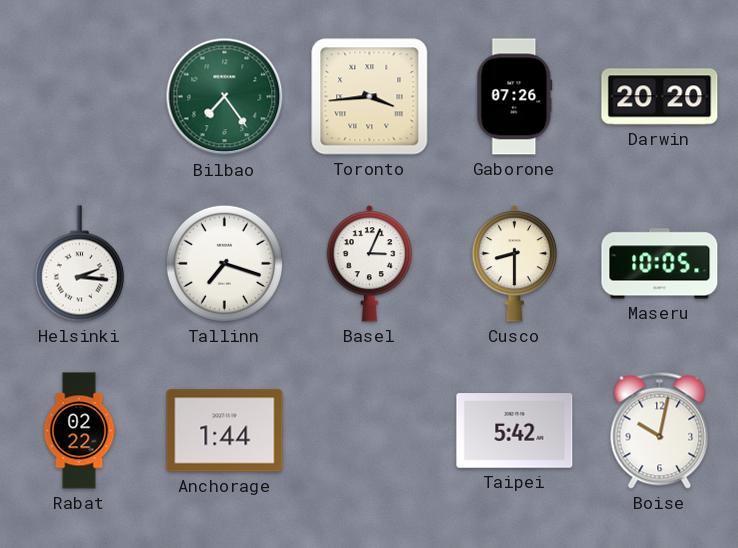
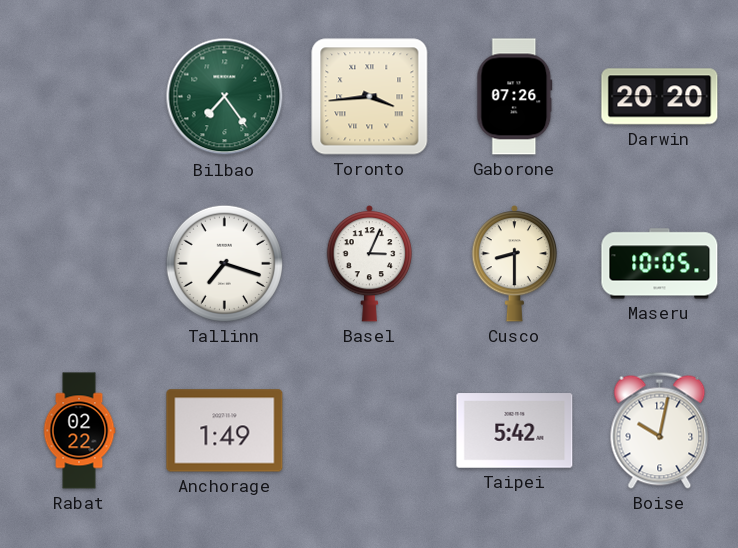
Helsinki: 2:16 -> none
Anchorage: 1:44 -> 1:49
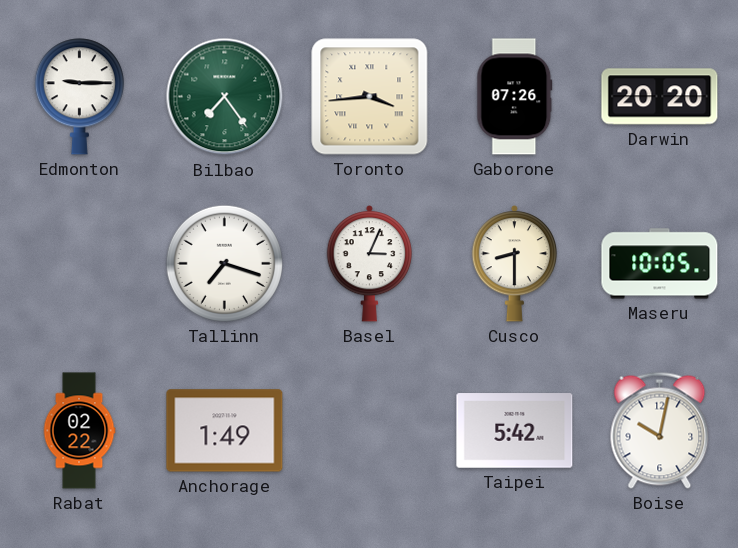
Edmonton: none -> 9:15
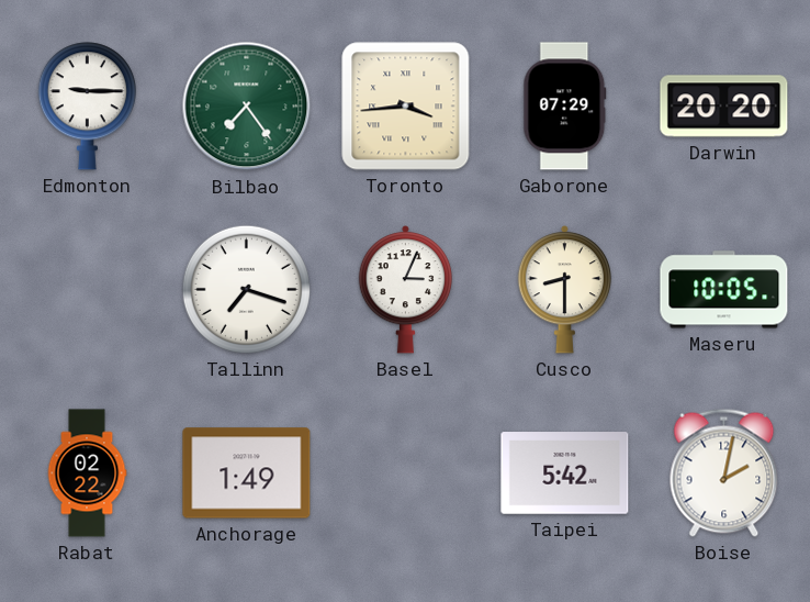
Gaborone: 07:26 -> 07:29
Boise: 10:02 -> 2:02
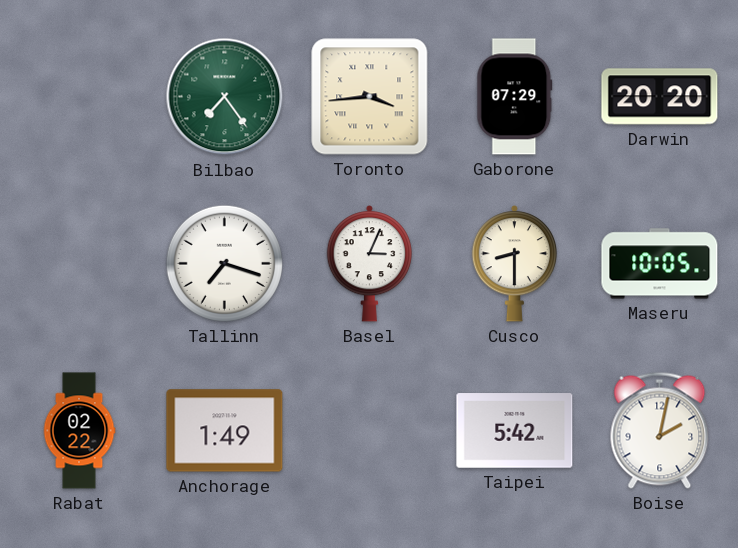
Edmonton: 9:15 -> none
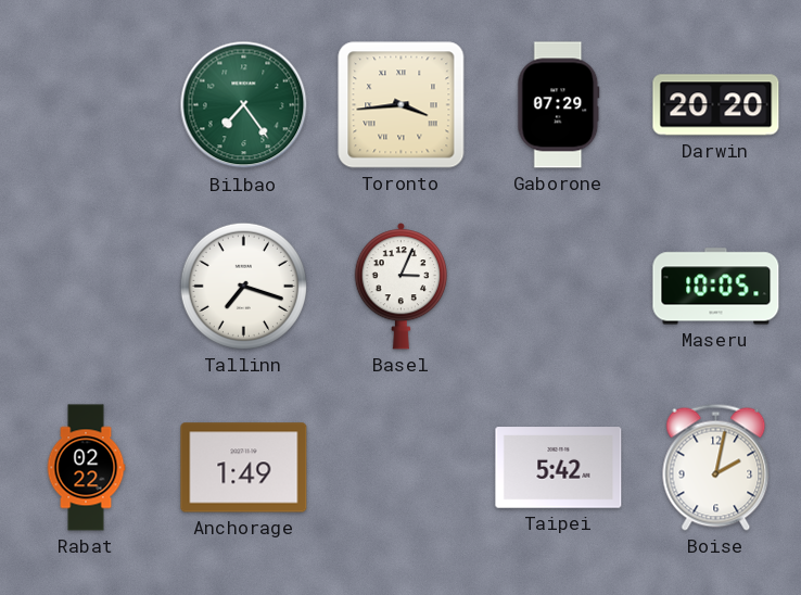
Cusco: 8:30 -> none
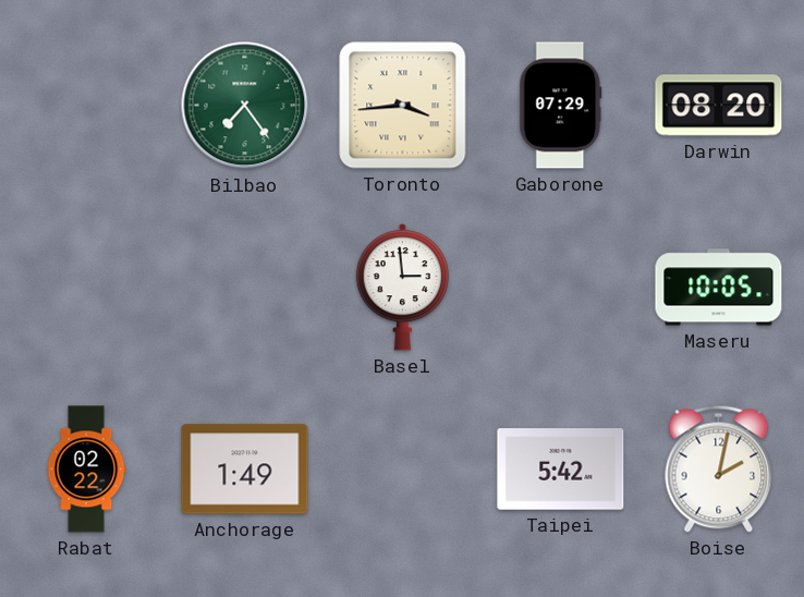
Darwin: 20:20 -> 08:20
Tallinn: 7:18 -> none
Basel: 3:04 -> 2:59
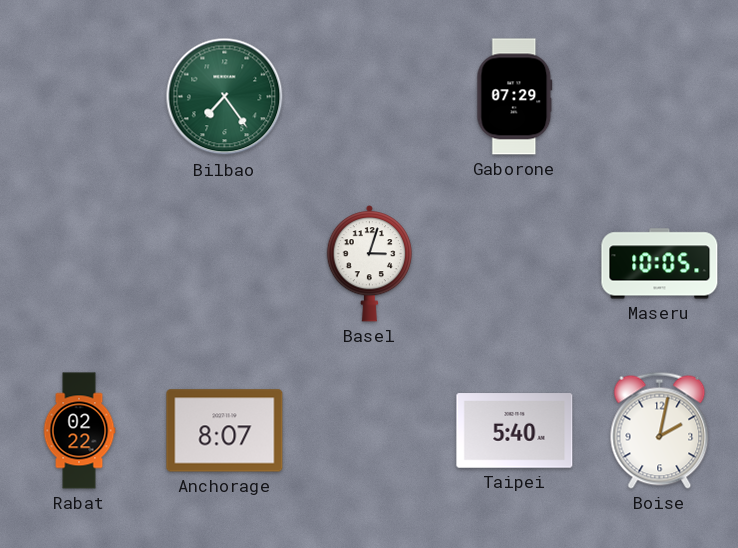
Toronto: 3:44 -> none
Darwin: 08:20 -> none
Basel: 2:59 -> 3:03
Anchorage: 1:49 -> 8:07
Taipei: 5:42 -> 5:40
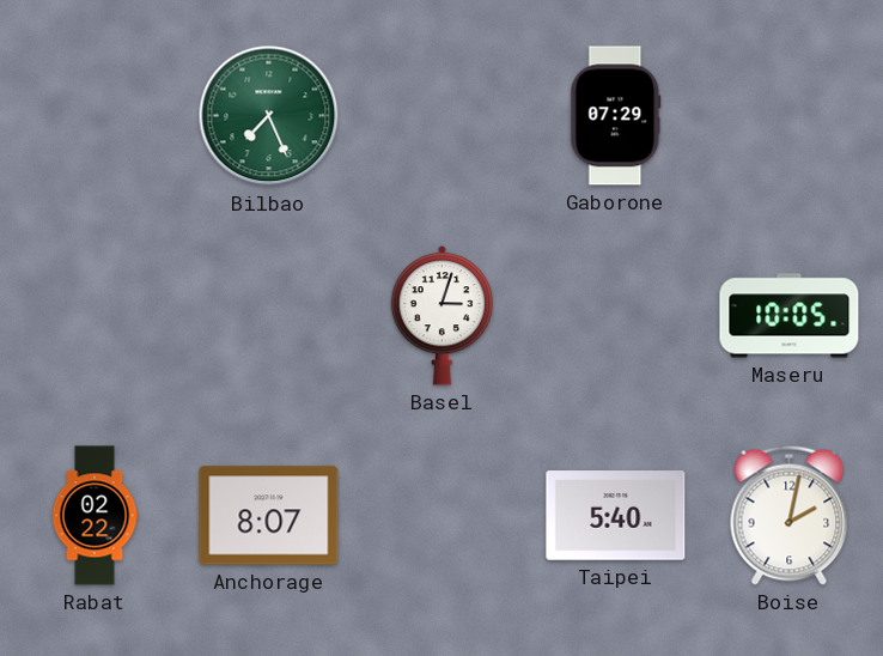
Bilbao: 7:24 -> 7:26
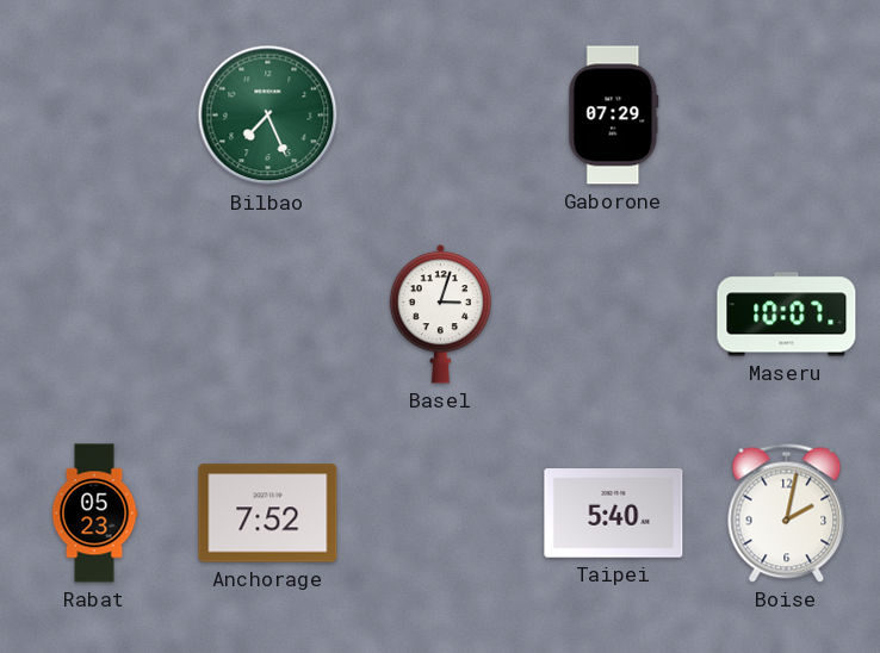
Maseru: 10:05 -> 10:07
Rabat: 02:22 -> 05:23
Anchorage: 8:07 -> 7:52
